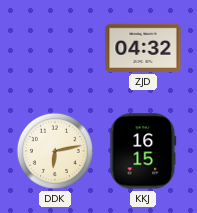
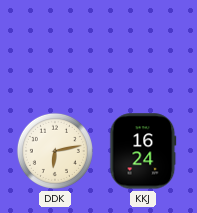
ZJD: 04:32 -> none
KKJ: 16:15 -> 16:24
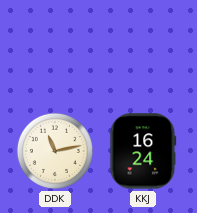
DDK: 6:13 -> 11:13
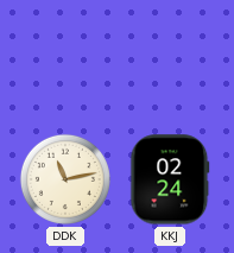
KKJ: 16:24 -> 02:24
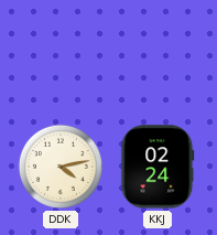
DDK: 11:13 -> 4:13
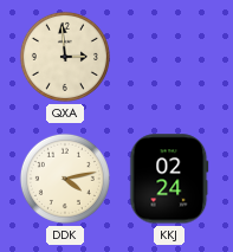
QXA: none -> 2:59
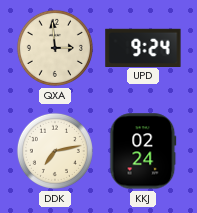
UPD: none -> 9:24
DDK: 4:13 -> 7:13
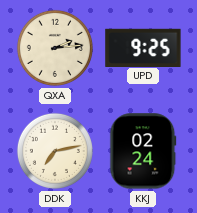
QXA: 2:59 -> 2:14
UPD: 9:24 -> 9:25
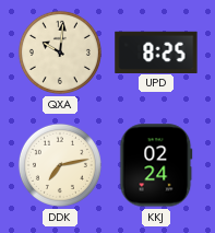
QXA: 2:14 -> 10:01
UPD: 9:25 -> 8:25
